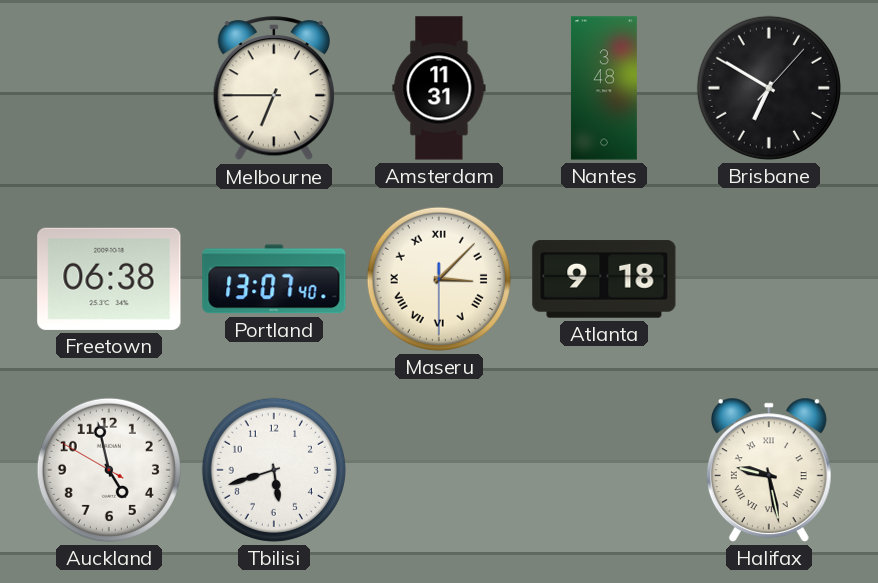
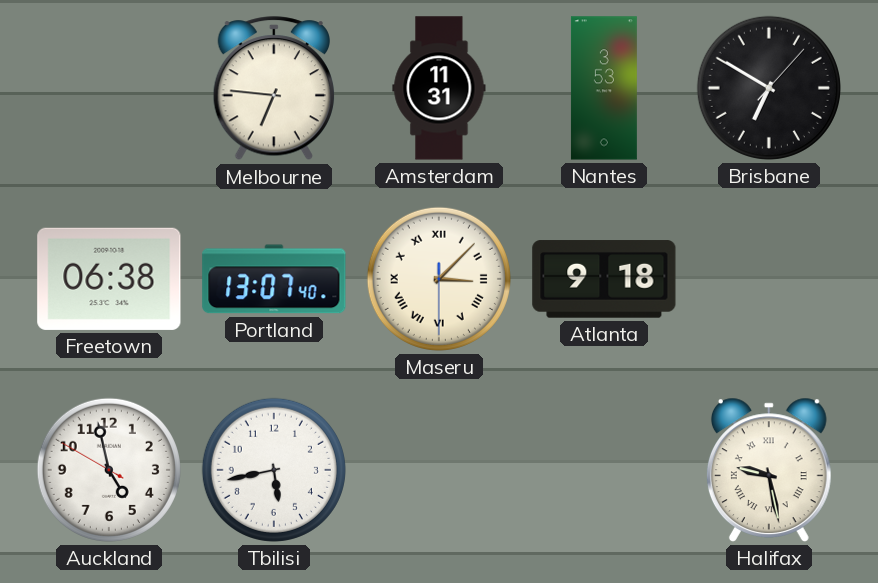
Melbourne: 6:45 -> 6:46
Nantes: 3:48 -> 3:53
Tbilisi: 5:42 -> 5:43
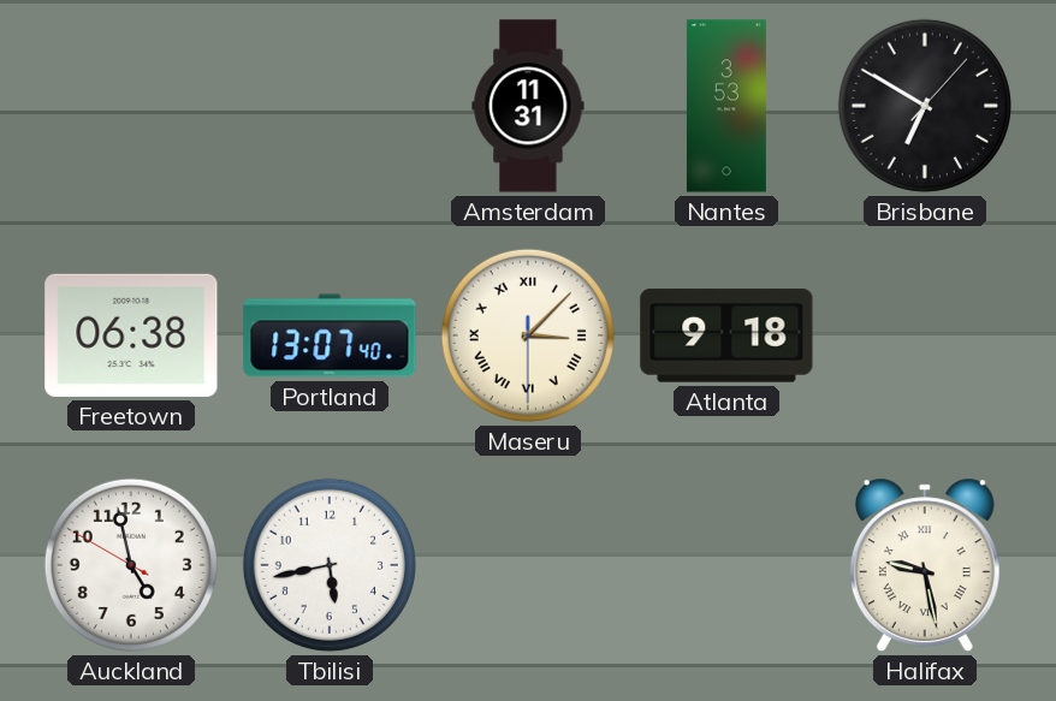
Melbourne: 6:46 -> none
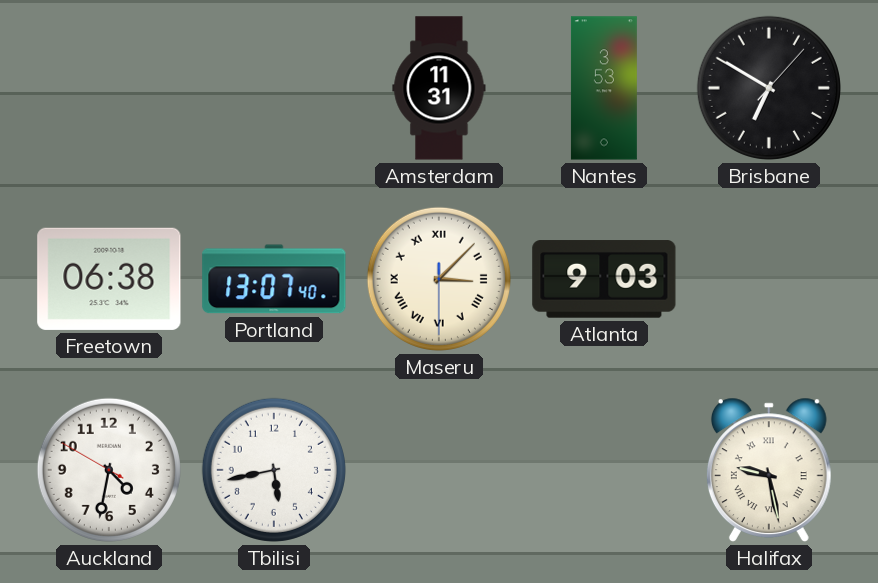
Atlanta: 9:18 -> 9:03
Auckland: 4:57 -> 4:31
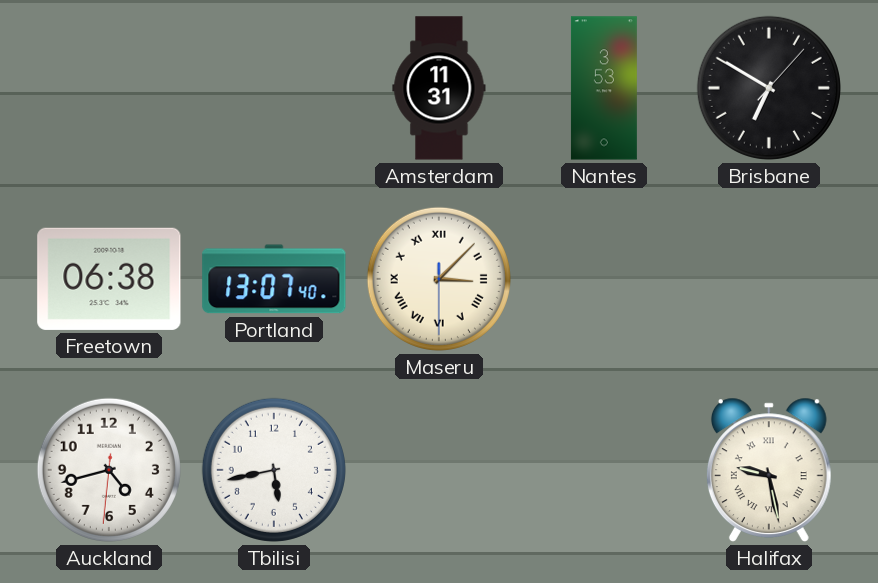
Atlanta: 9:03 -> none
Auckland: 4:31 -> 4:42
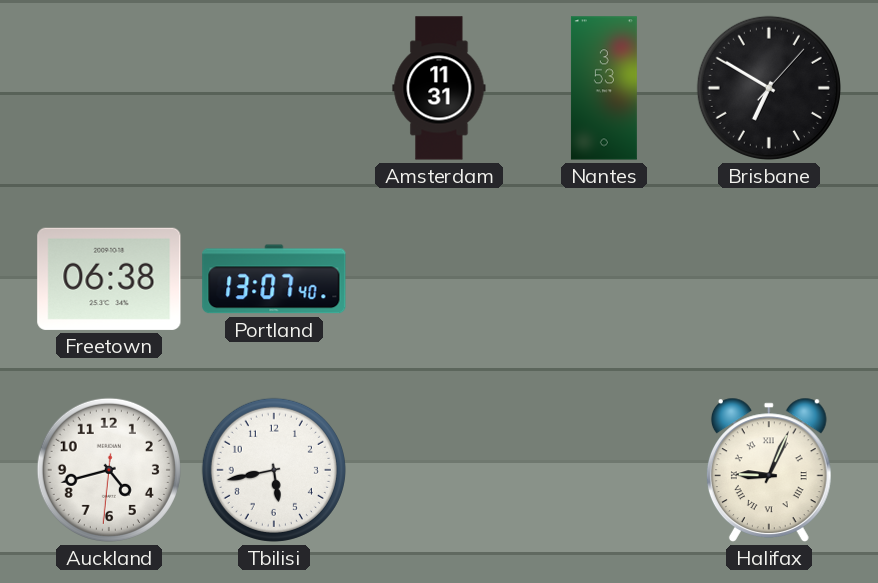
Maseru: 3:07 -> none
Halifax: 9:28 -> 9:04
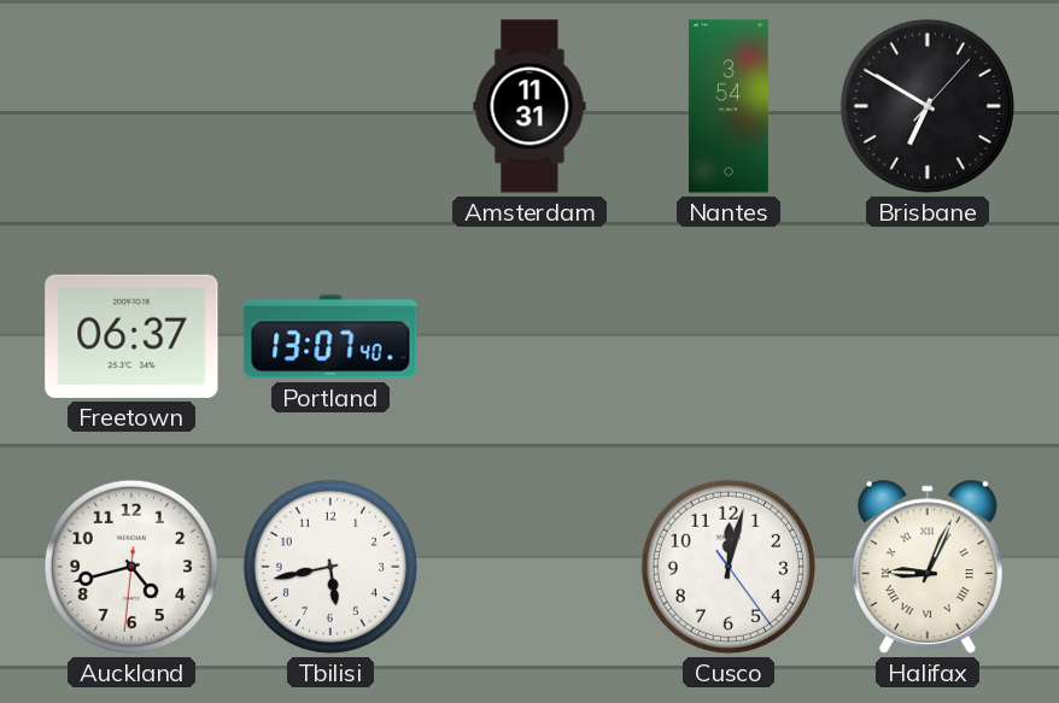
Nantes: 3:53 -> 3:54
Freetown: 06:38 -> 06:37
Cusco: none -> 12:02
